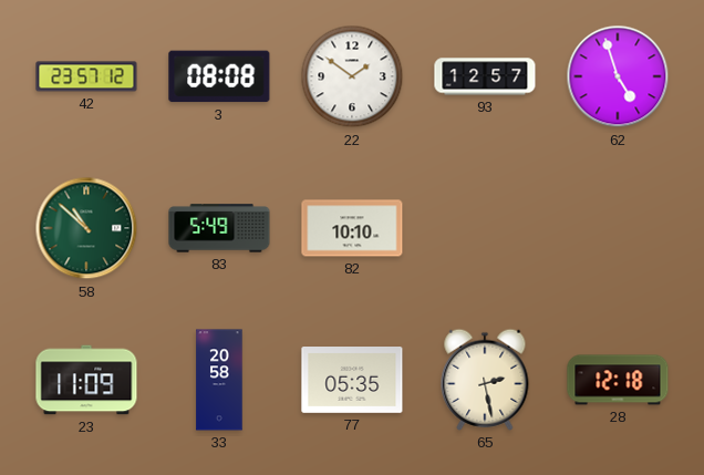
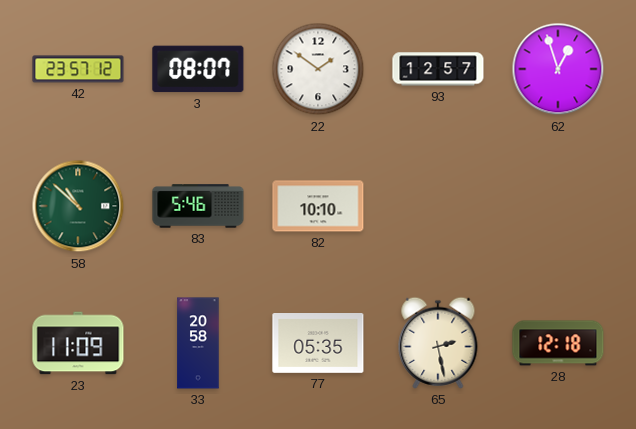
3: 08:08 -> 08:07
62: 4:57 -> 12:57
83: 5:49 -> 5:46
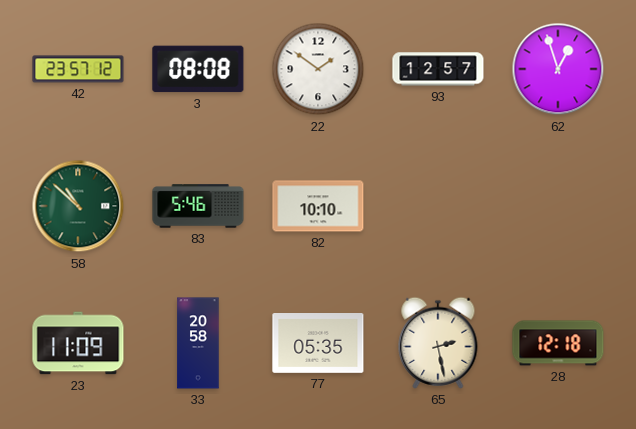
3: 08:07 -> 08:08
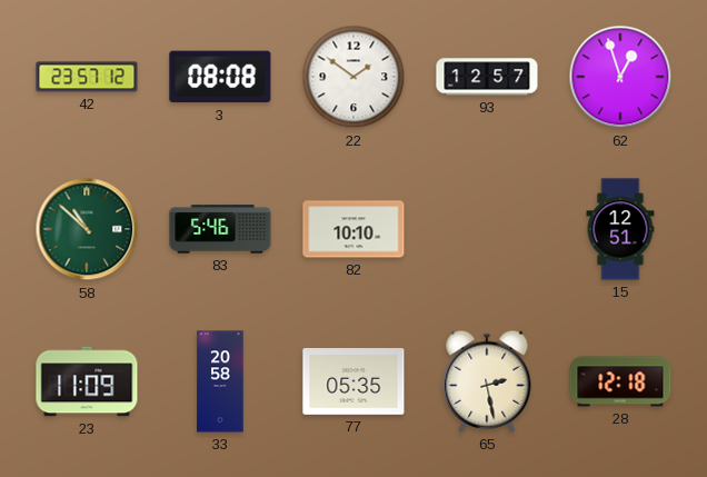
15: none -> 12:51
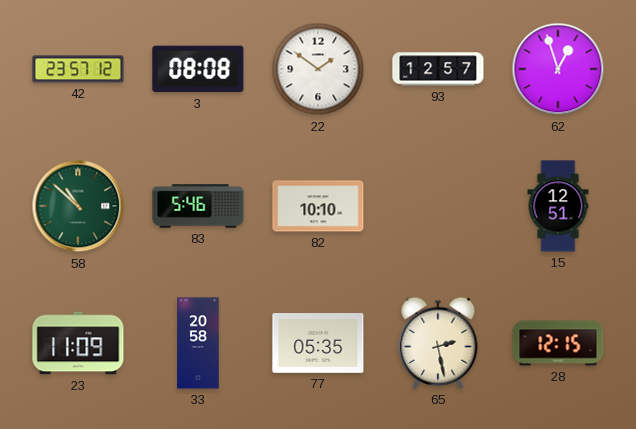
28: 12:18 -> 12:15
